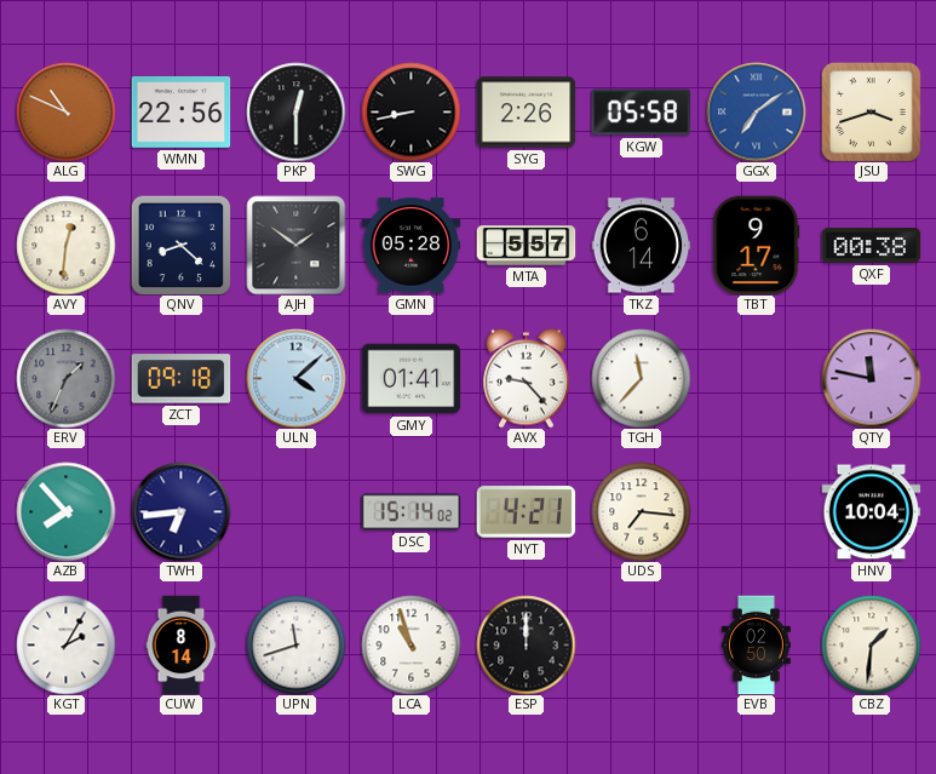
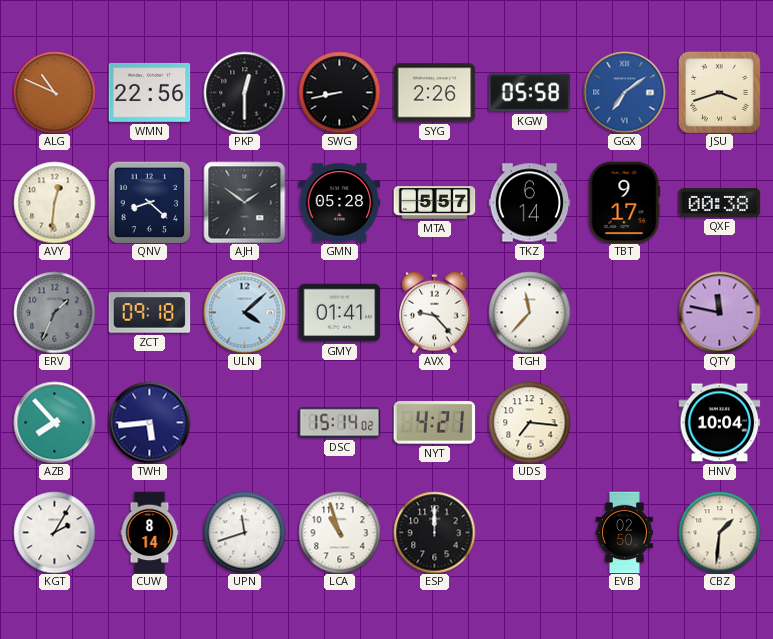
TWH: 6:44 -> 5:44
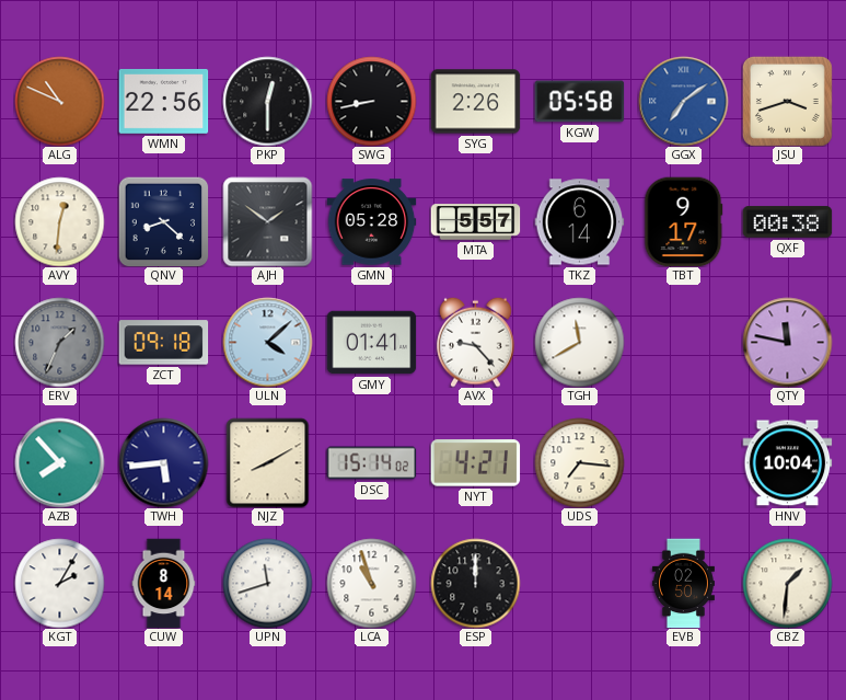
TGH: 11:37 -> 11:40
NJZ: none -> 8:10
